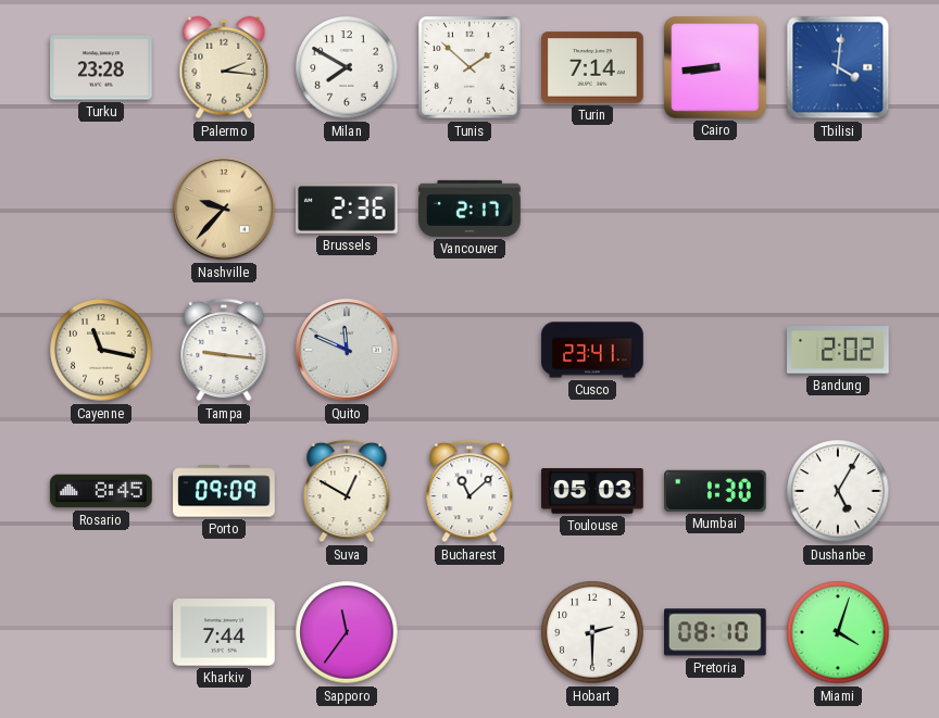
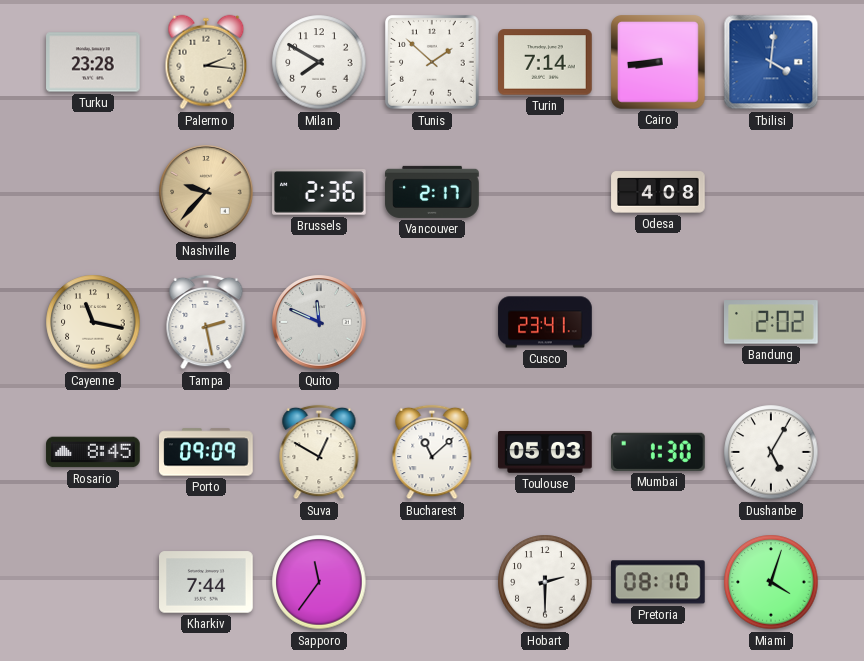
Odesa: none -> 4:08
Tampa: 9:16 -> 2:28
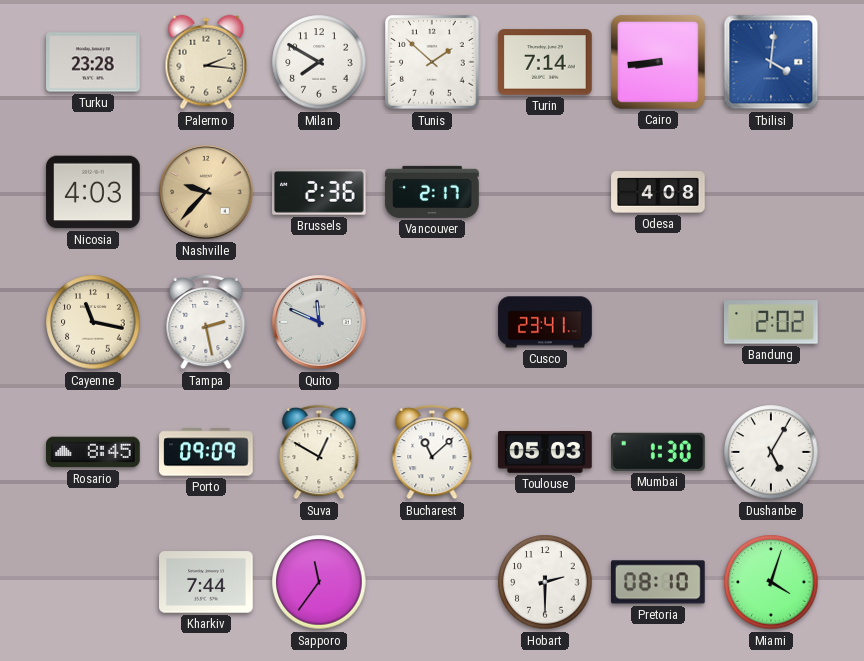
Nicosia: none -> 4:03
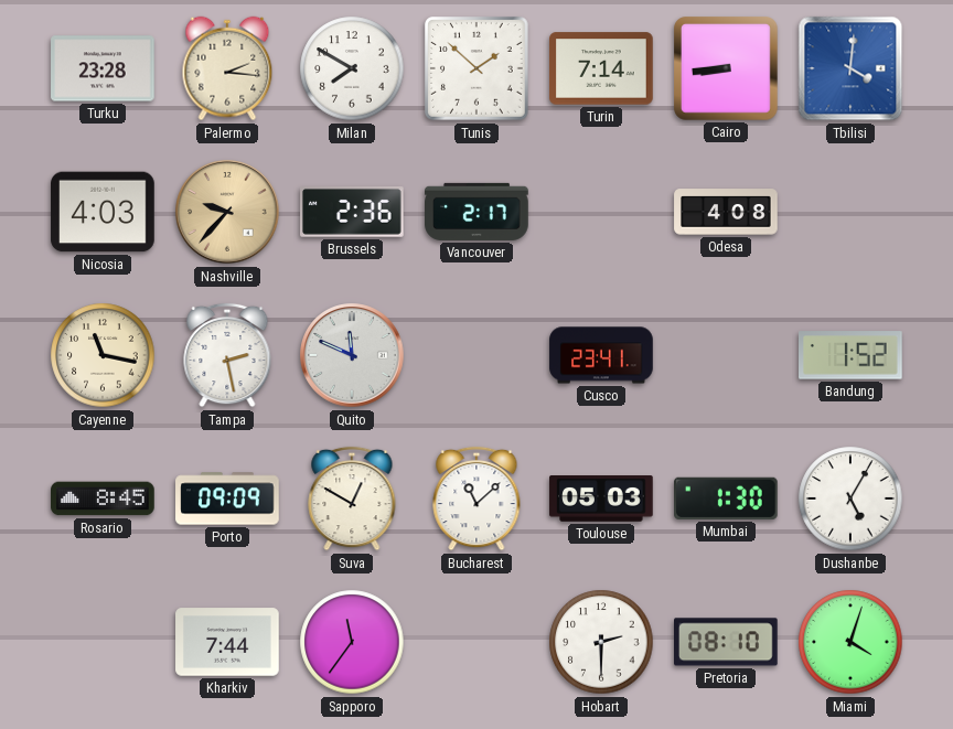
Bandung: 2:02 -> 1:52
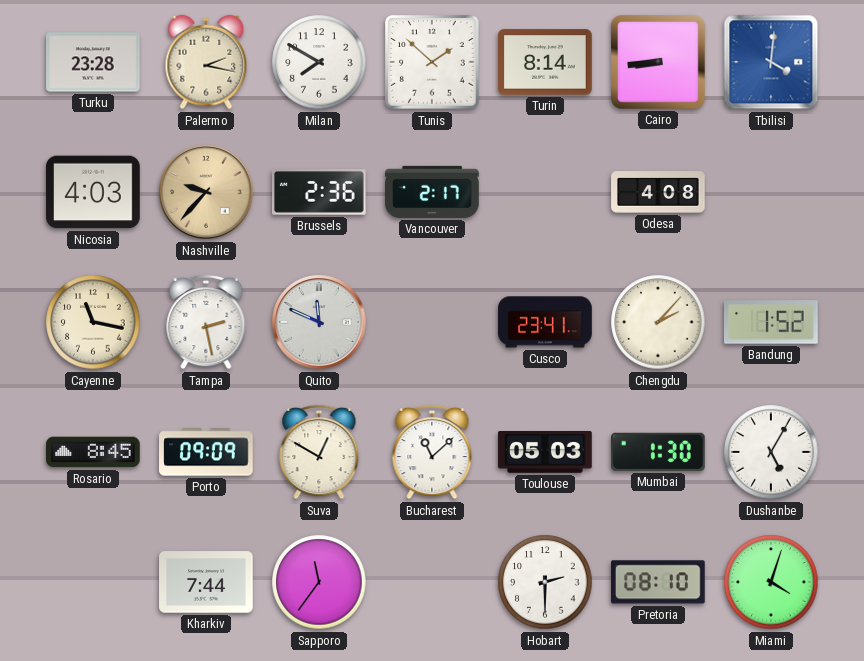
Palermo: 2:16 -> 2:17
Turin: 7:14 -> 8:14
Chengdu: none -> 2:07
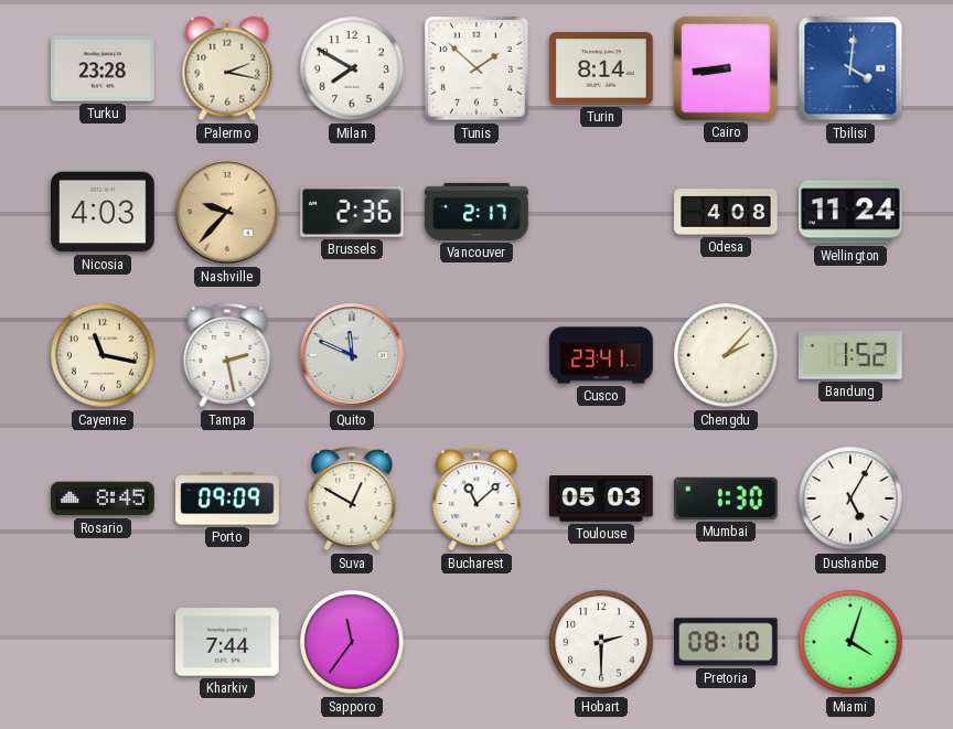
Wellington: none -> 11:24
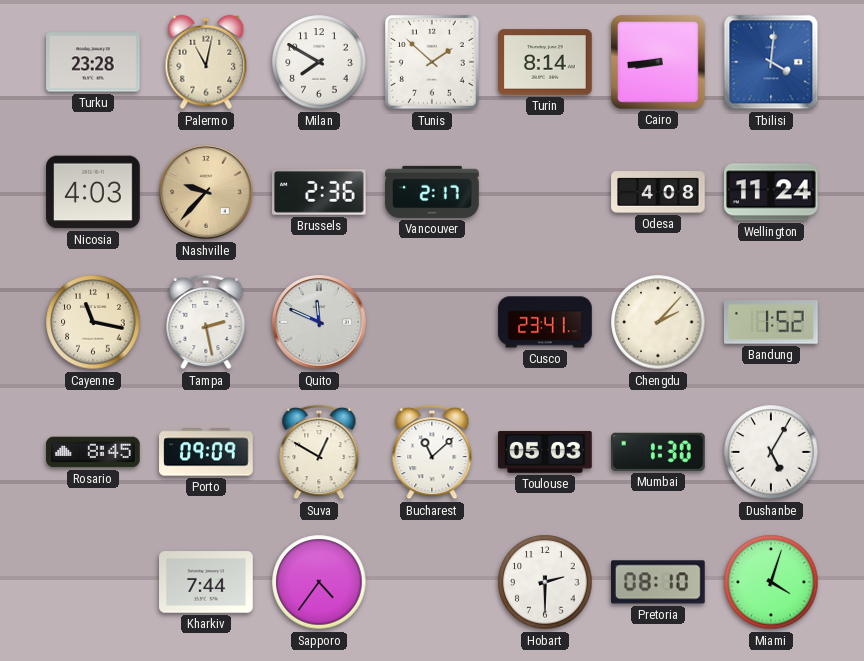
Palermo: 2:17 -> 11:02
Sapporo: 11:36 -> 4:36
